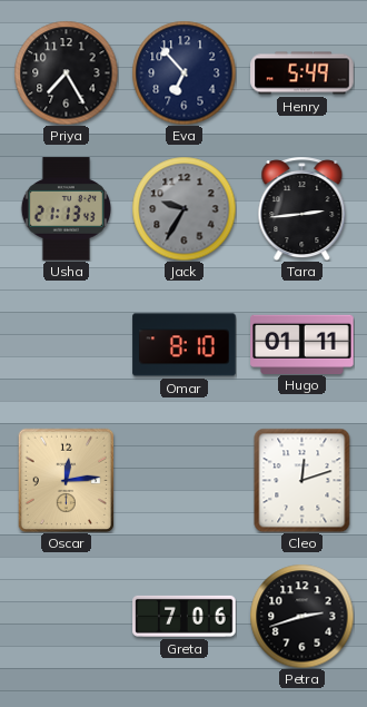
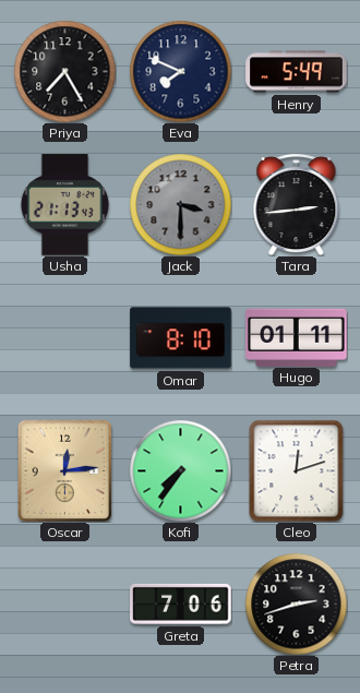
Eva: 6:53 -> 7:49
Jack: 9:35 -> 3:30
Kofi: none -> 7:36
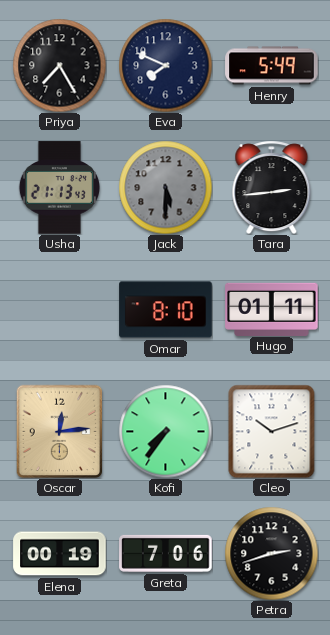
Jack: 3:30 -> 5:30
Cleo: 12:12 -> 10:12
Elena: none -> 00:19
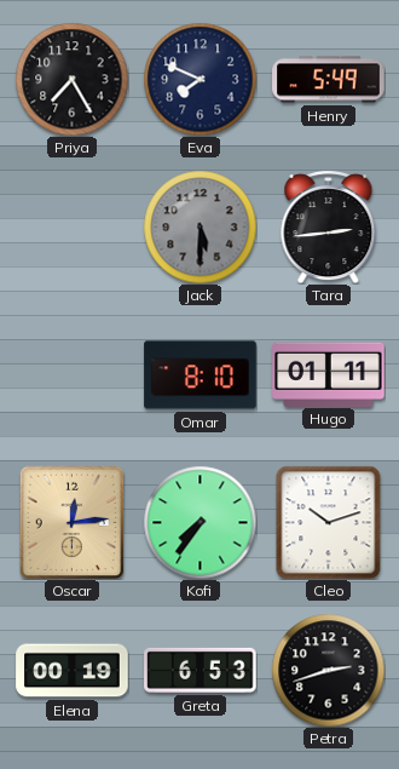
Usha: 21:13 -> none
Greta: 7:06 -> 6:53
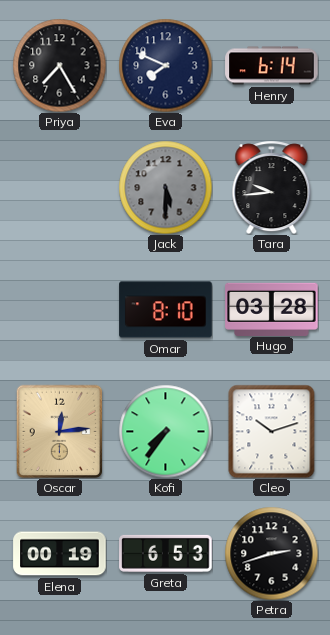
Henry: 5:49 -> 6:14
Tara: 2:44 -> 9:44
Hugo: 01:11 -> 03:28
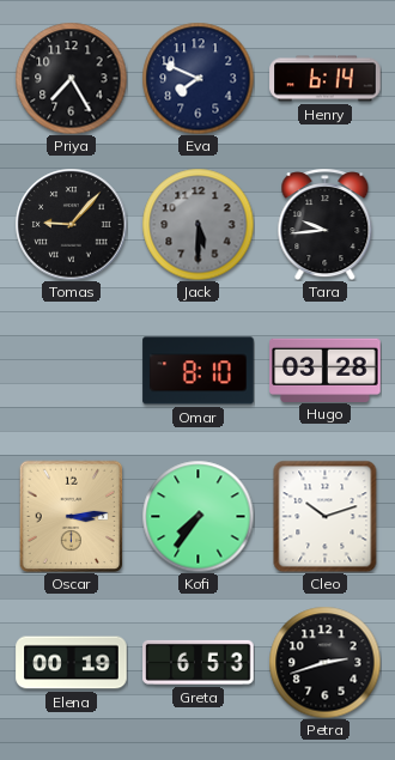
Tomas: none -> 9:07
Oscar: 12:14 -> 3:14
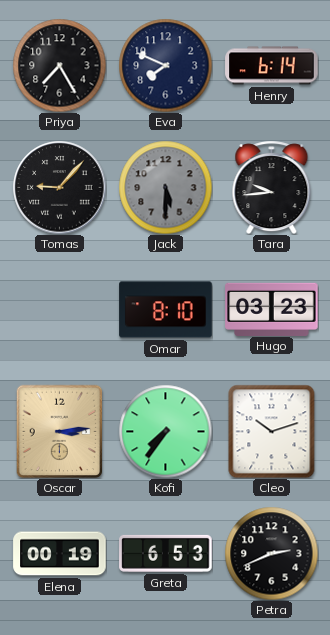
Hugo: 03:28 -> 03:23
Petra: 2:42 -> 2:41
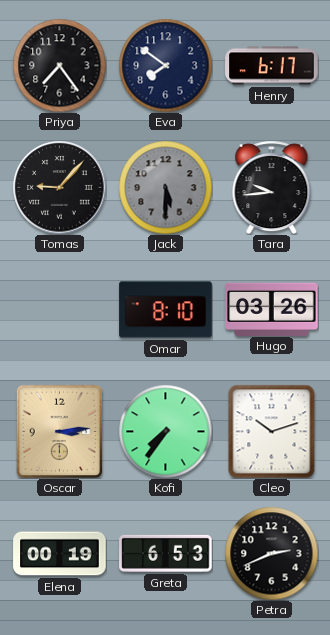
Priya: 7:25 -> 7:24
Eva: 7:49 -> 7:51
Henry: 6:14 -> 6:17
Hugo: 03:23 -> 03:26
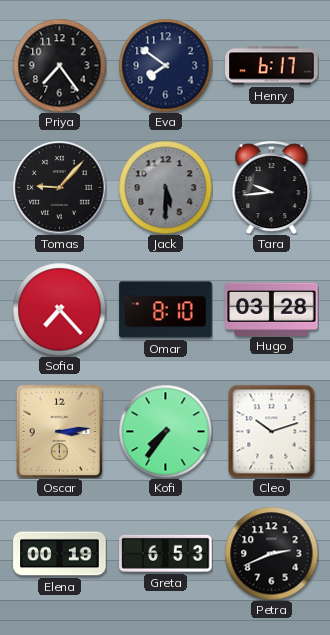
Sofia: none -> 7:23
Hugo: 03:26 -> 03:28
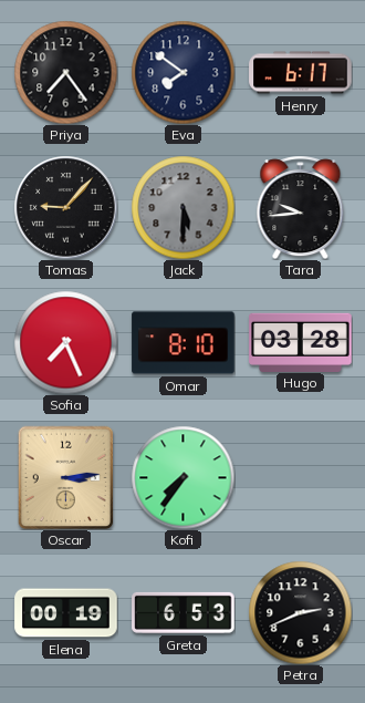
Sofia: 7:23 -> 7:26
Cleo: 10:12 -> none
